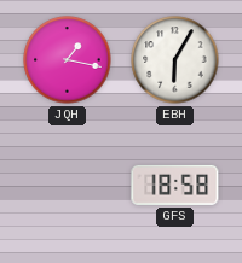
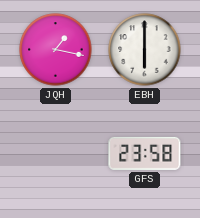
EBH: 6:05 -> 6:00
GFS: 18:58 -> 23:58
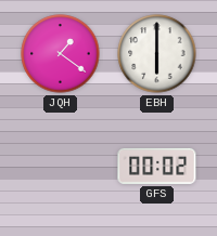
JQH: 1:17 -> 1:21
GFS: 23:58 -> 00:02
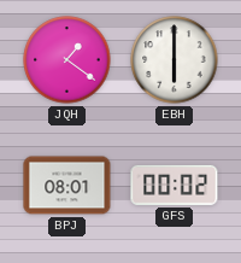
BPJ: none -> 08:01
